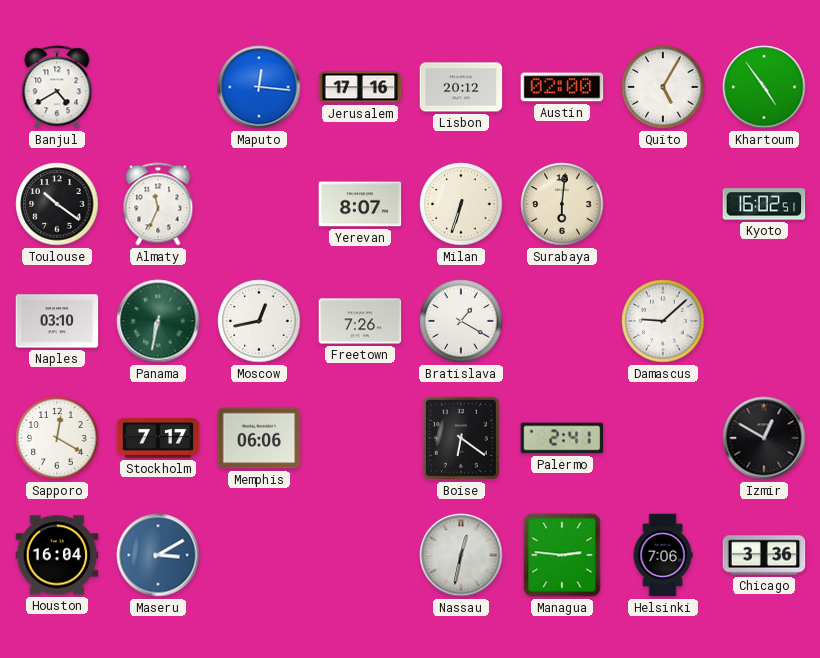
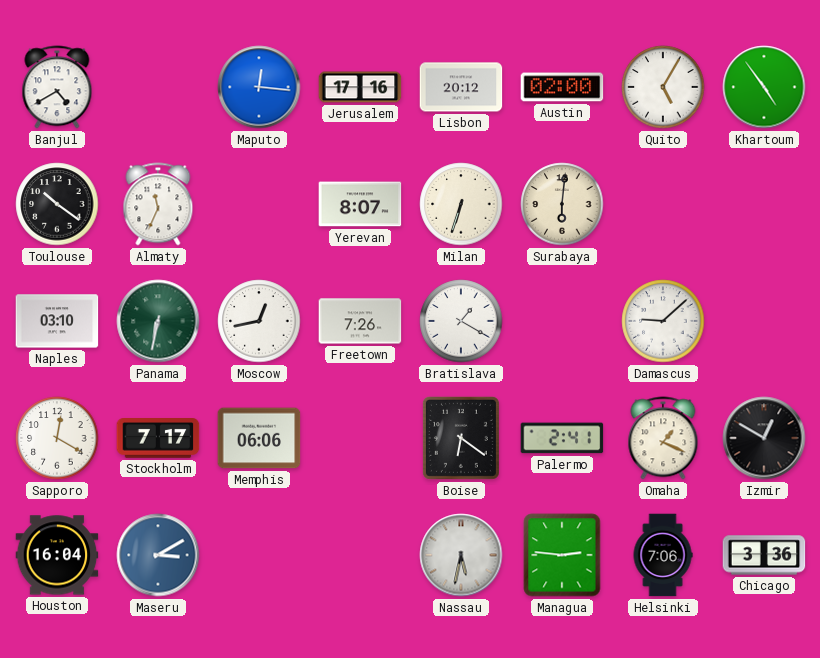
Kyoto: 16:02 -> none
Omaha: none -> 1:19
Nassau: 12:32 -> 5:32
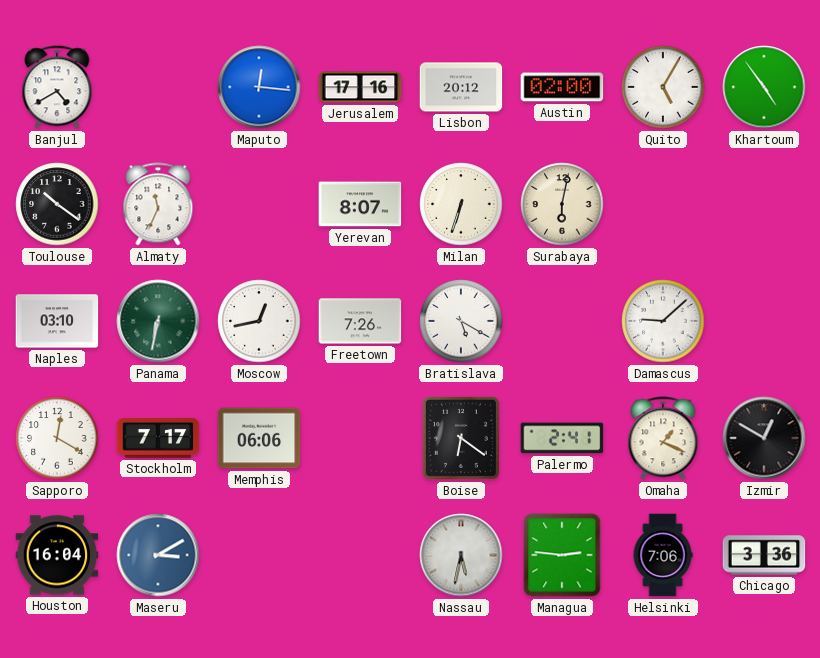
Surabaya: 6:01 -> 6:02
Bratislava: 1:20 -> 5:20
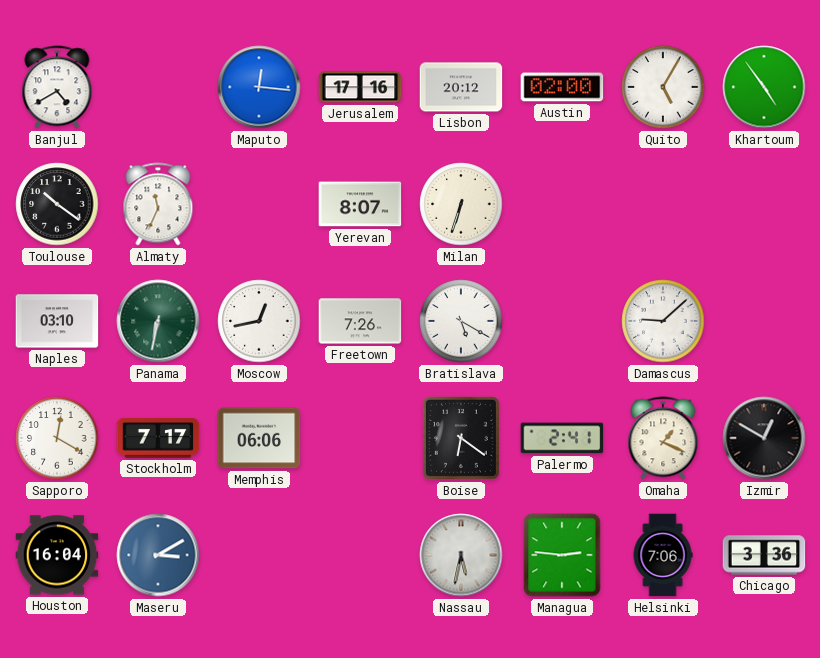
Surabaya: 6:02 -> none
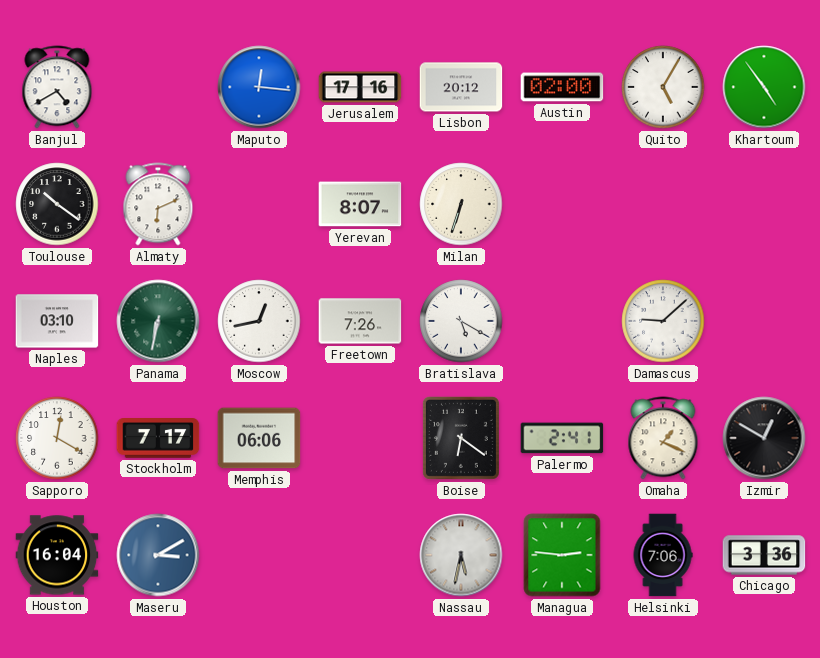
Almaty: 11:34 -> 6:11
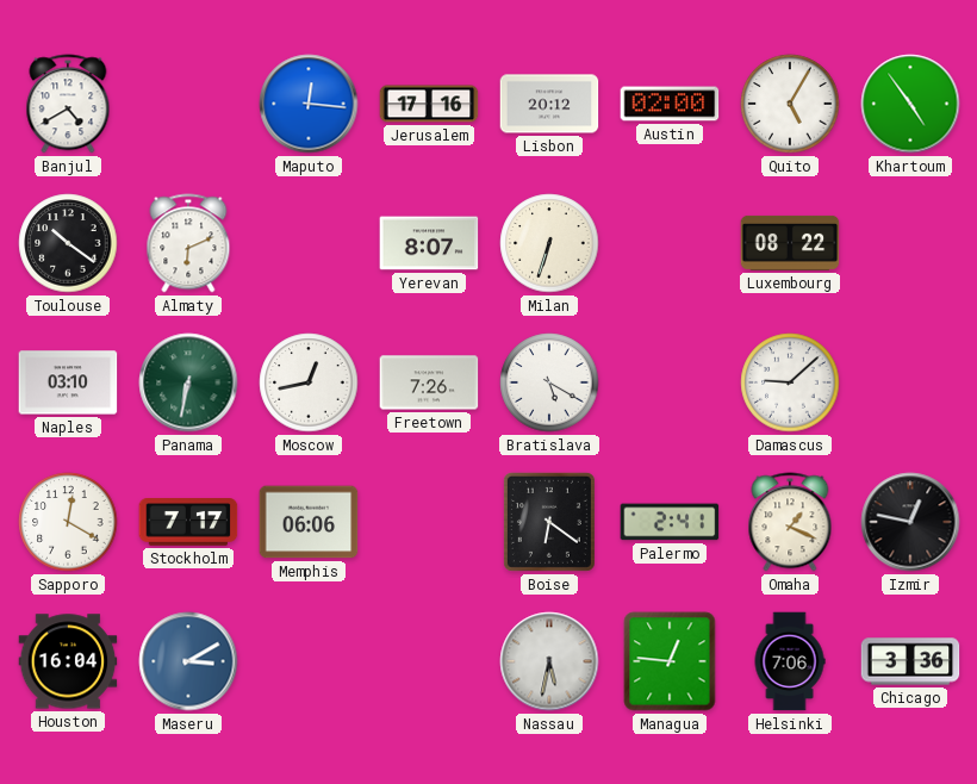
Luxembourg: none -> 08:22
Izmir: 12:50 -> 12:47
Managua: 2:46 -> 12:46
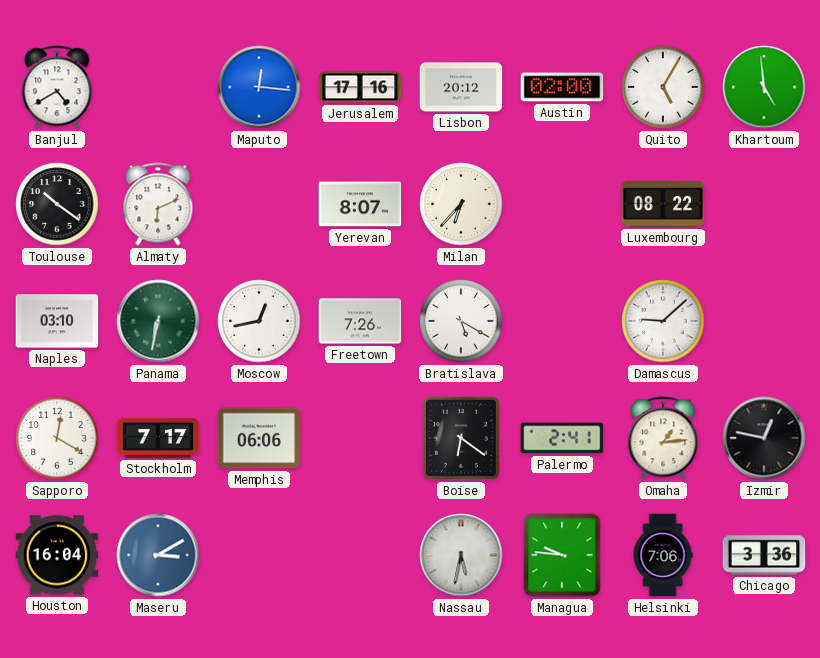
Khartoum: 4:54 -> 4:59
Milan: 6:33 -> 6:37
Omaha: 1:19 -> 1:14
Managua: 12:46 -> 9:46
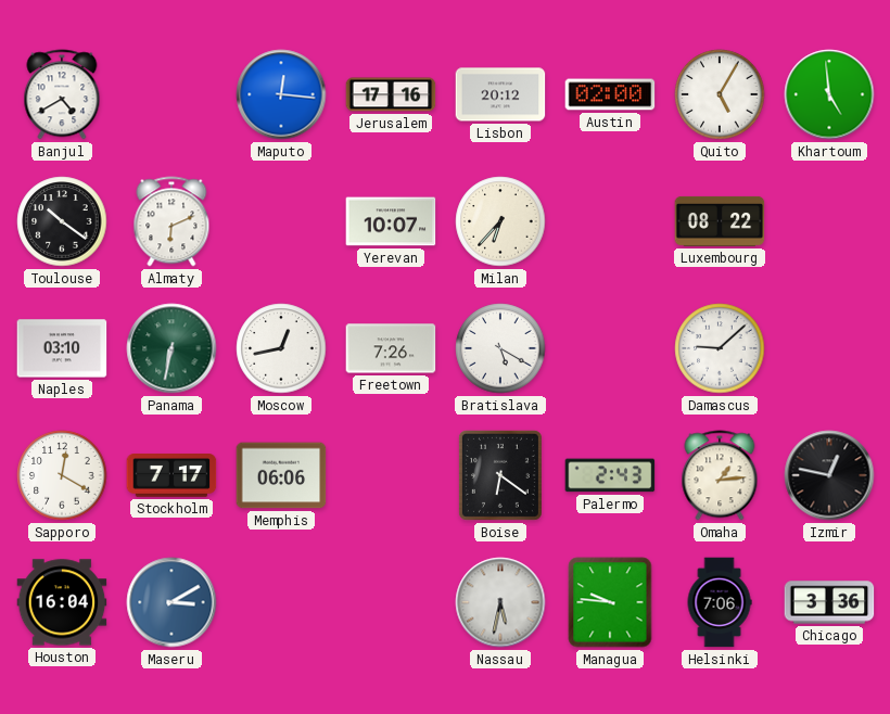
Yerevan: 8:07 -> 10:07
Palermo: 2:41 -> 2:43
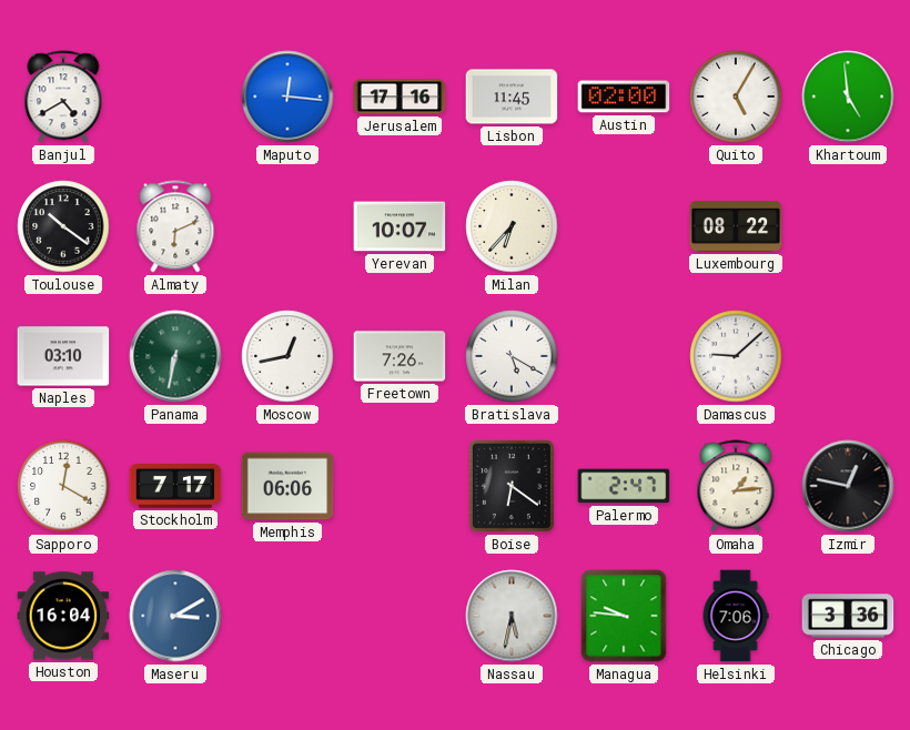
Lisbon: 20:12 -> 11:45
Palermo: 2:43 -> 2:47
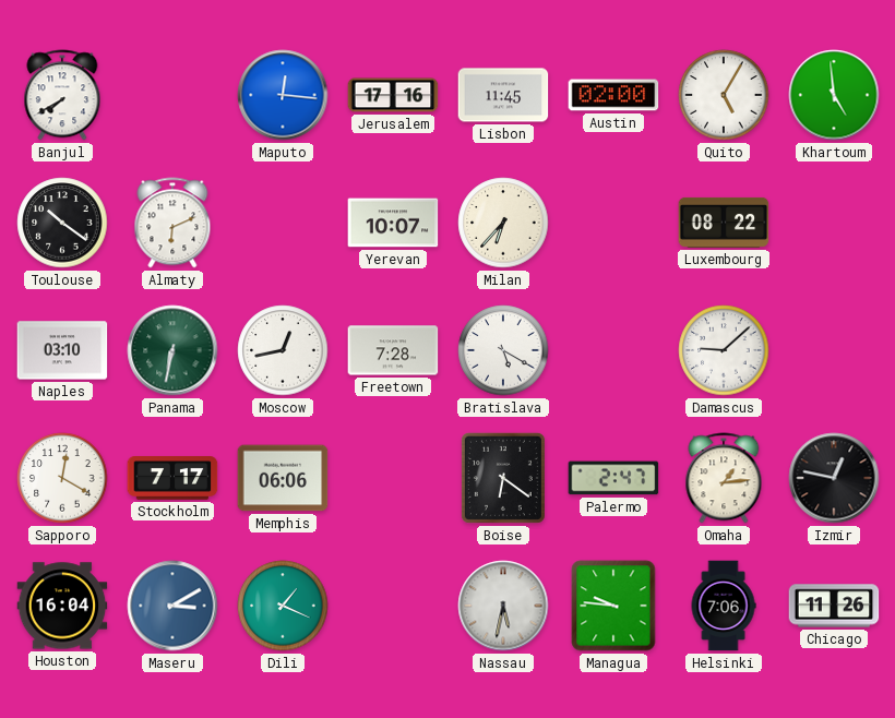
Banjul: 4:40 -> 7:40
Freetown: 7:26 -> 7:28
Dili: none -> 1:19
Chicago: 3:36 -> 11:26
